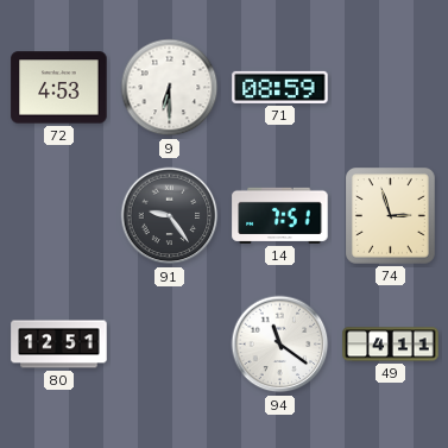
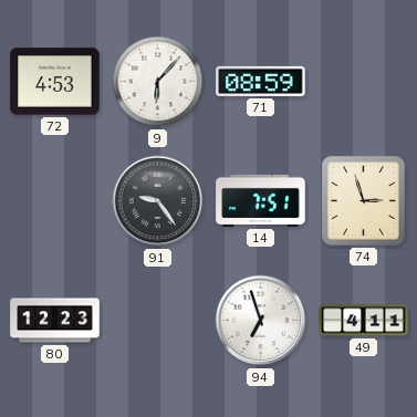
9: 6:30 -> 6:07
80: 12:51 -> 12:23
94: 11:21 -> 6:57
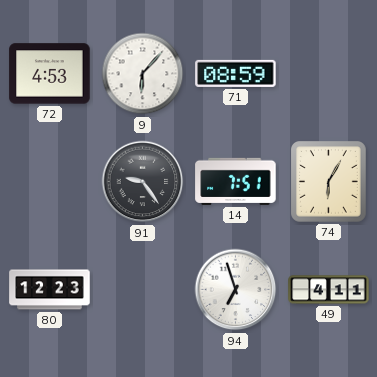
74: 2:57 -> 6:05
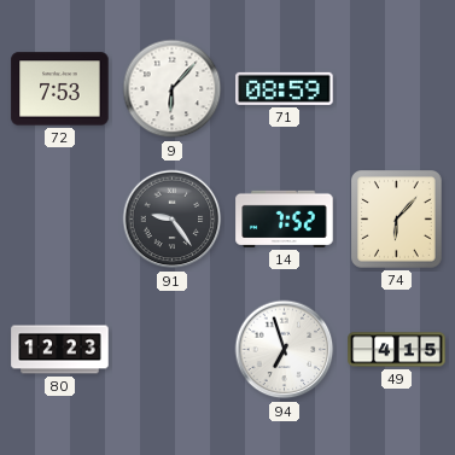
72: 4:53 -> 7:53
14: 7:51 -> 7:52
74: 6:05 -> 6:07
49: 4:11 -> 4:15
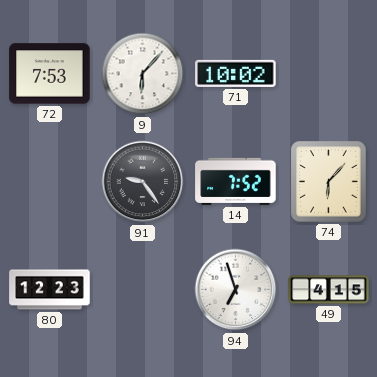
71: 08:59 -> 10:02
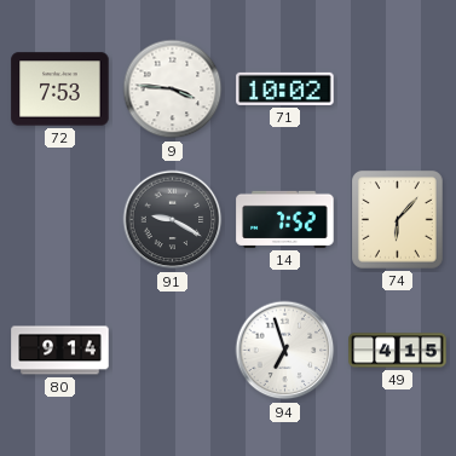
9: 6:07 -> 3:46
91: 9:24 -> 9:20
80: 12:23 -> 9:14
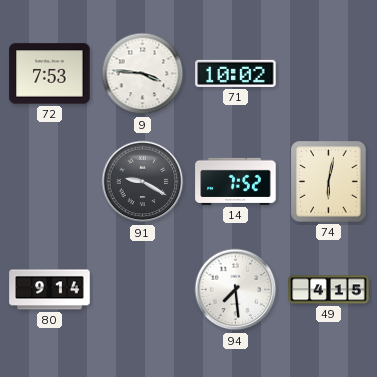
74: 6:07 -> 6:02
94: 6:57 -> 7:29
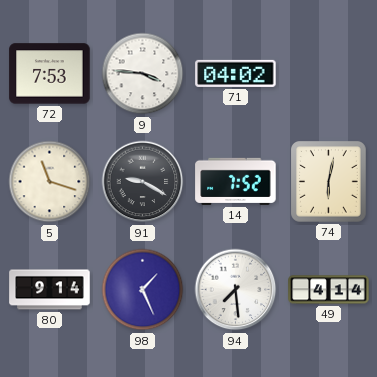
71: 10:02 -> 04:02
5: none -> 11:18
98: none -> 1:26
49: 4:15 -> 4:14
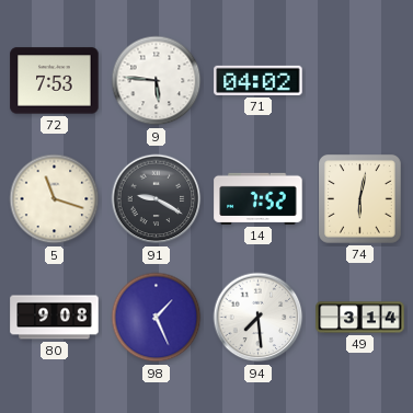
9: 3:46 -> 5:46
80: 9:14 -> 9:08
49: 4:14 -> 3:14
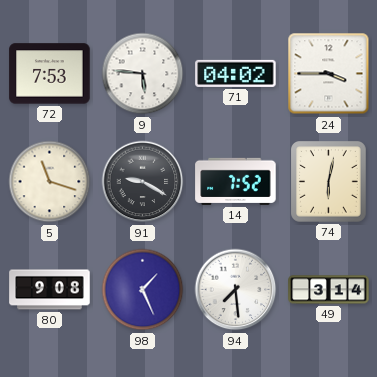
24: none -> 3:45
